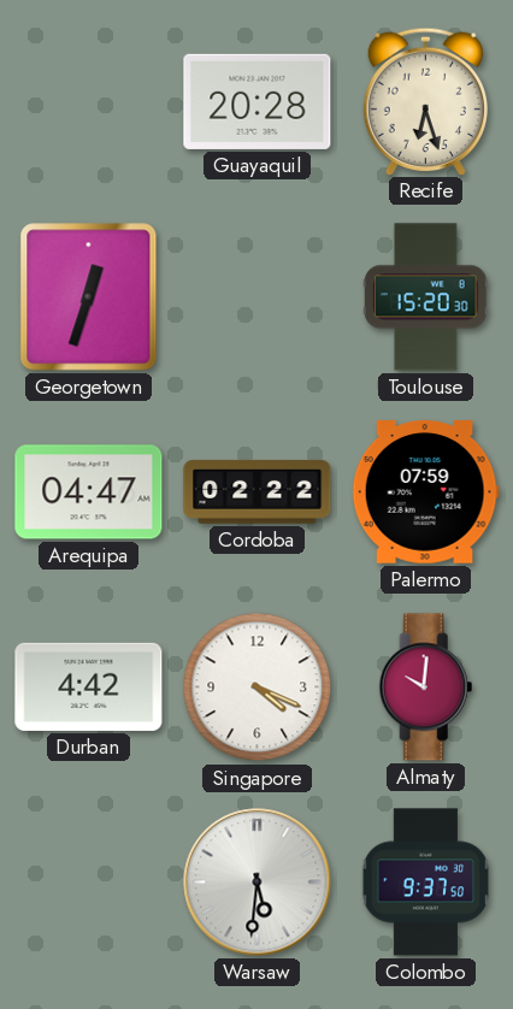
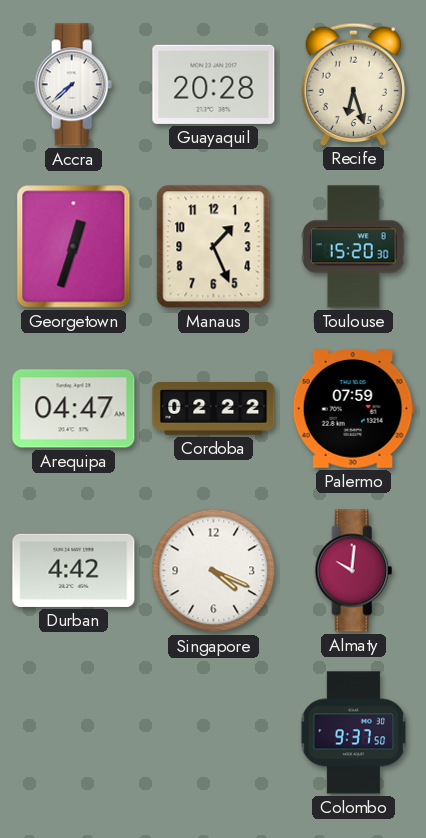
Accra: none -> 7:38
Manaus: none -> 1:26
Warsaw: 5:31 -> none
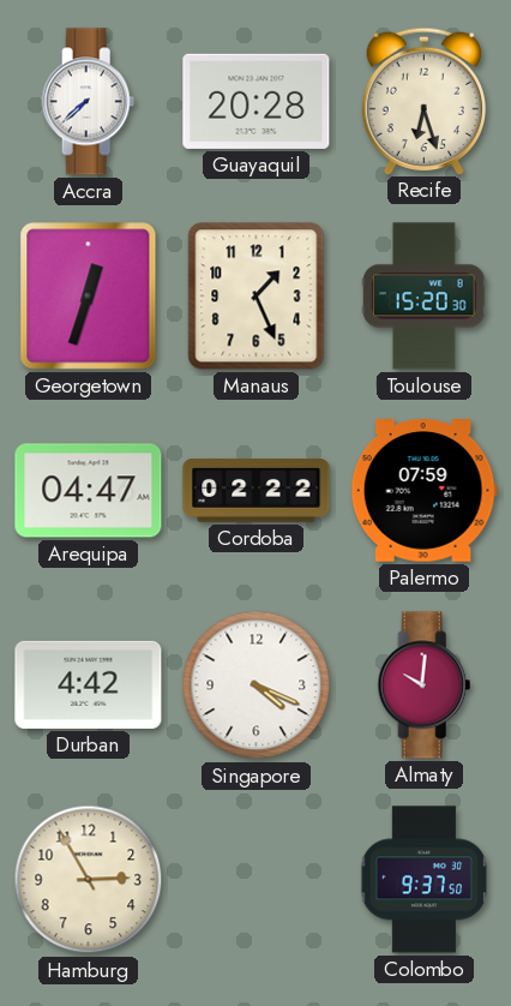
Hamburg: none -> 2:55
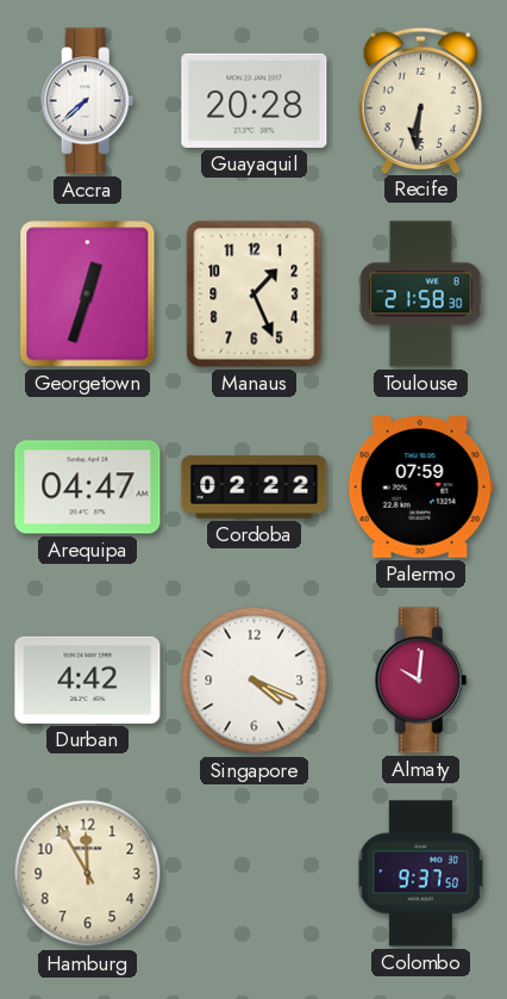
Recife: 6:27 -> 6:31
Toulouse: 15:20 -> 21:58
Hamburg: 2:55 -> 11:55
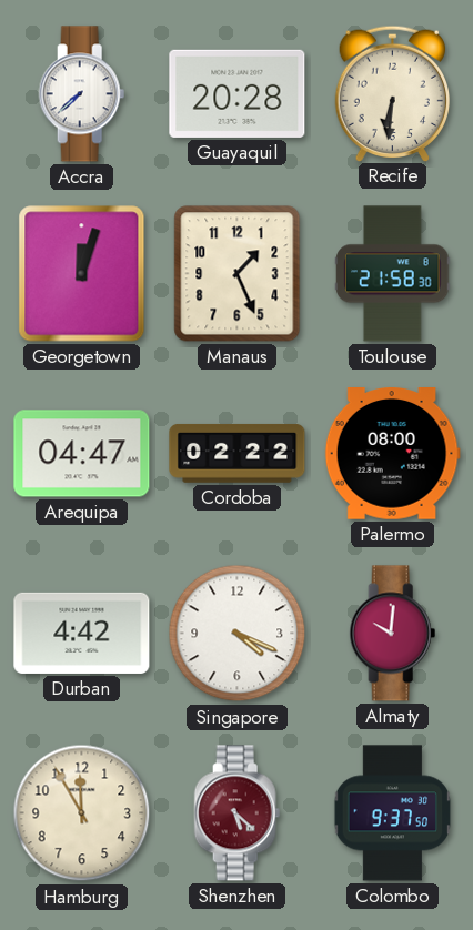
Georgetown: 12:33 -> 12:03
Palermo: 07:59 -> 08:00
Shenzhen: none -> 5:22
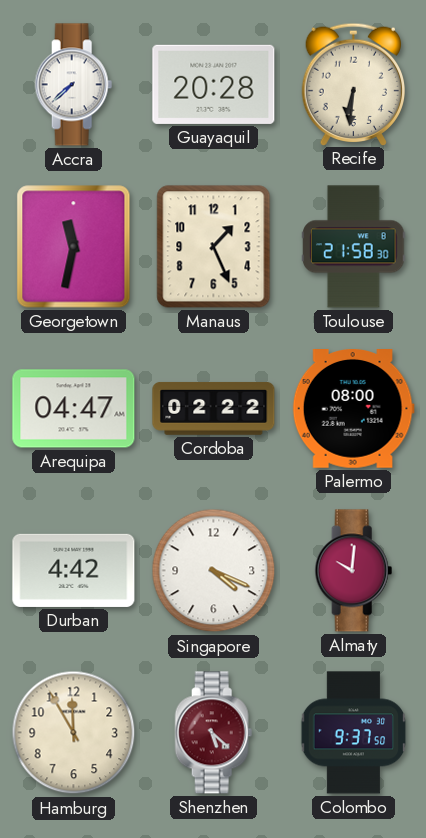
Georgetown: 12:03 -> 11:32
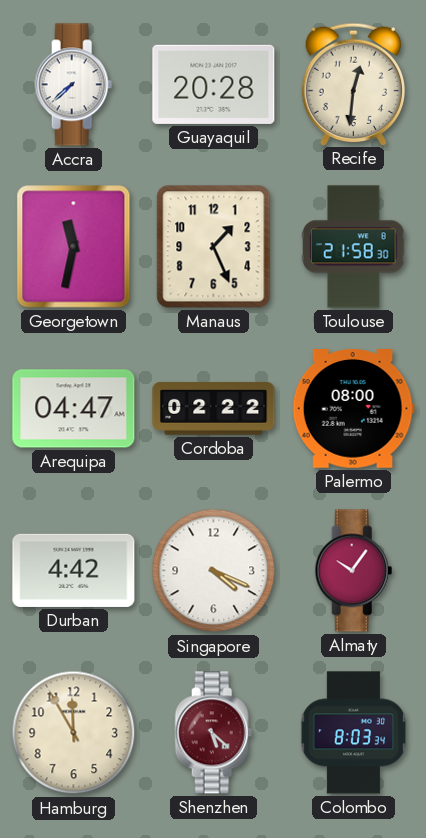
Recife: 6:31 -> 12:31
Almaty: 10:01 -> 10:06
Colombo: 9:37 -> 8:03
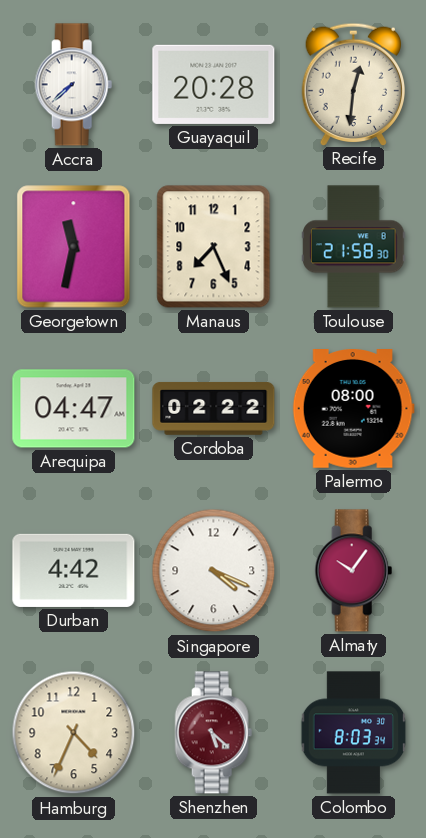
Manaus: 1:26 -> 7:26
Hamburg: 11:55 -> 4:34
